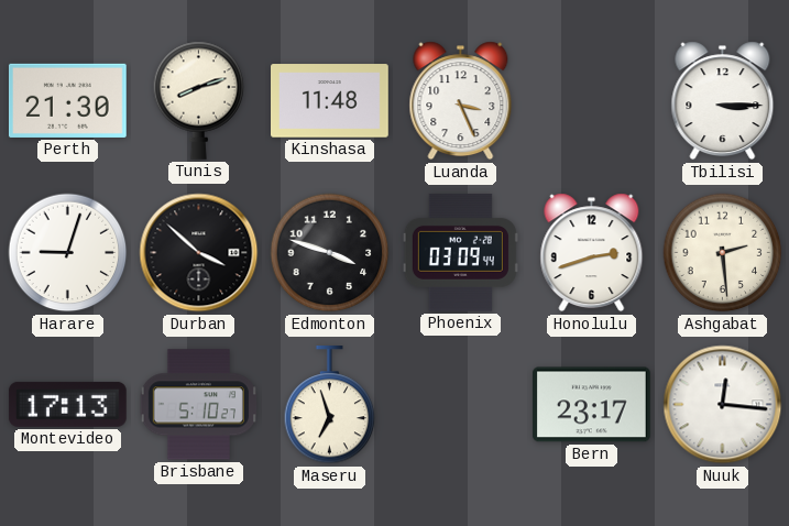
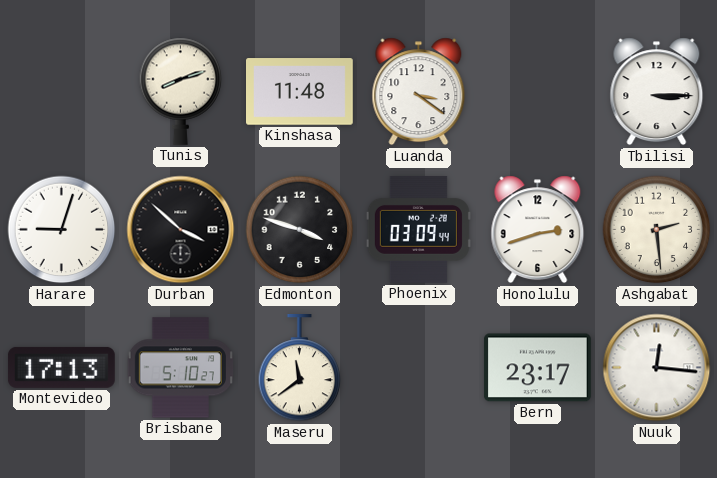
Perth: 21:30 -> none
Luanda: 3:26 -> 3:21
Maseru: 6:57 -> 11:39
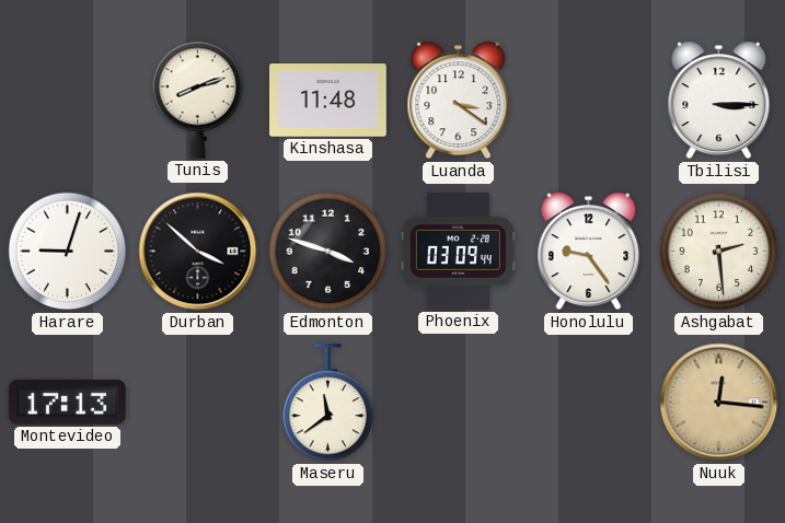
Honolulu: 2:42 -> 9:24
Brisbane: 5:10 -> none
Bern: 23:17 -> none
Nuuk dial: white -> champagne
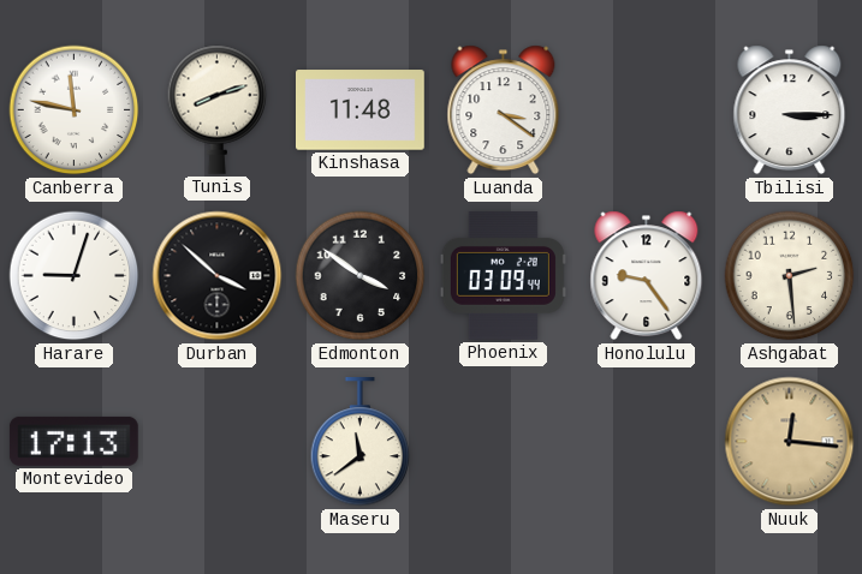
Canberra: none -> 11:47
Edmonton: 3:48 -> 3:51
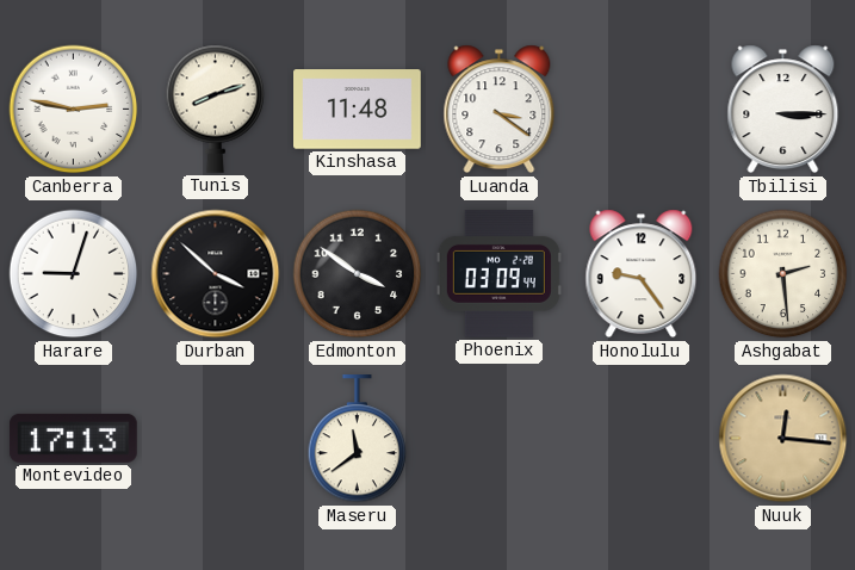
Canberra: 11:47 -> 2:47
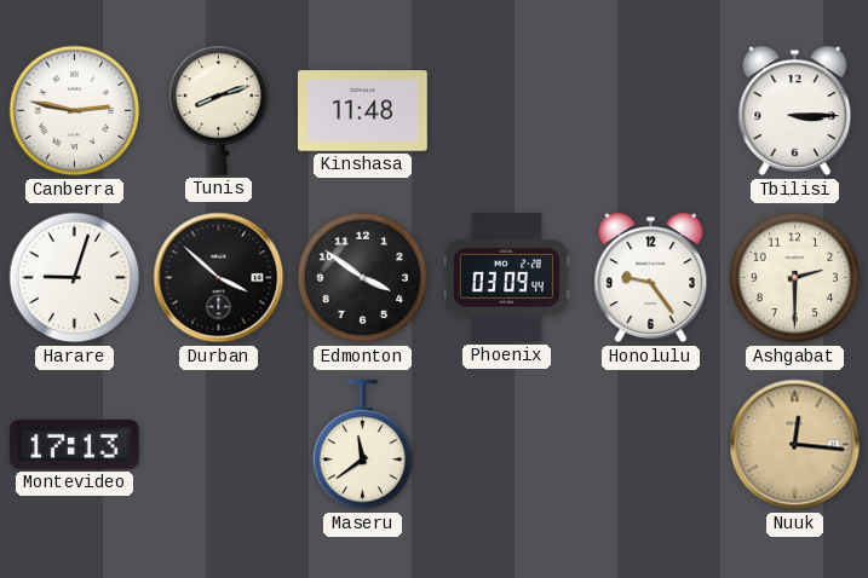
Luanda: 3:21 -> none
Ashgabat: 2:29 -> 2:30
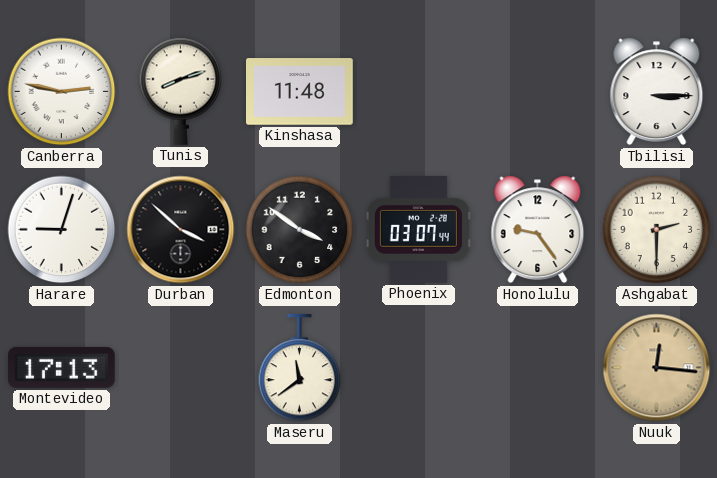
Phoenix: 03:09 -> 03:07
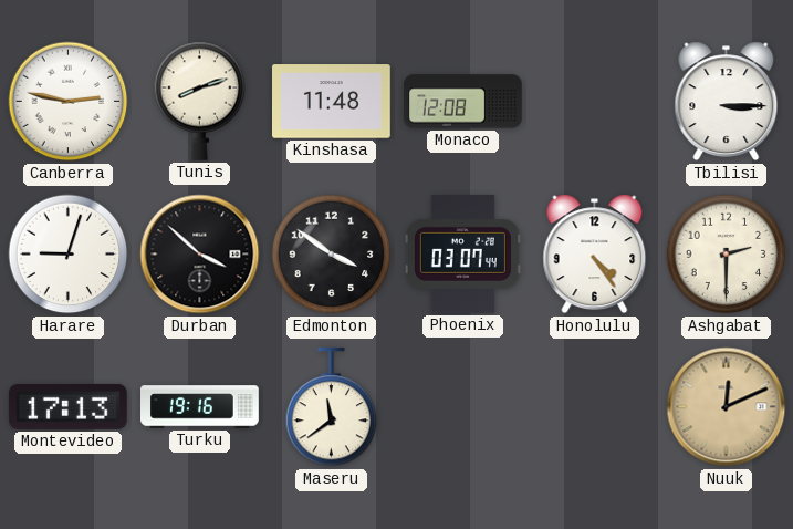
Monaco: none -> 12:08
Honolulu: 9:24 -> 4:24
Turku: none -> 19:16
Nuuk: 12:16 -> 12:11
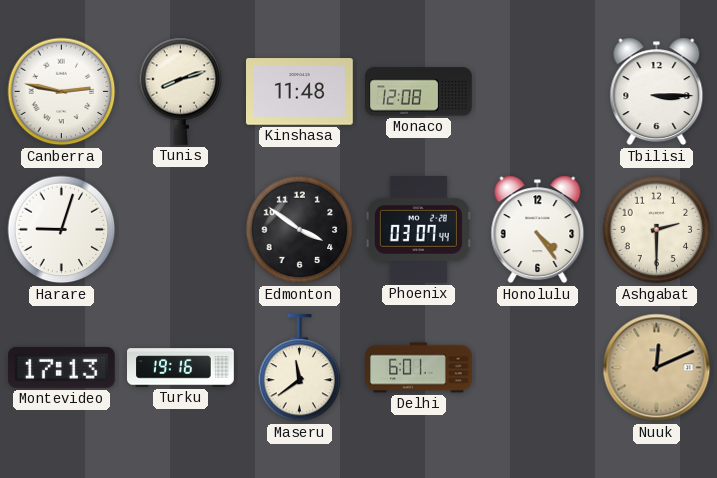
Durban: 3:52 -> none
Delhi: none -> 6:01
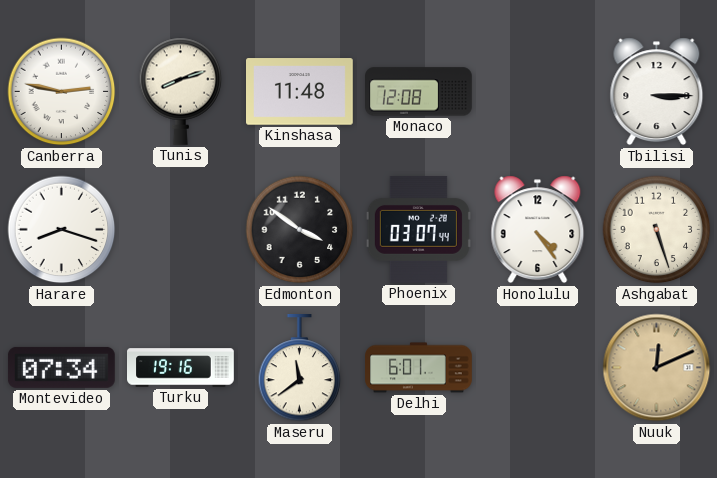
Harare: 9:03 -> 8:18
Ashgabat: 2:30 -> 5:27
Montevideo: 17:13 -> 07:34
